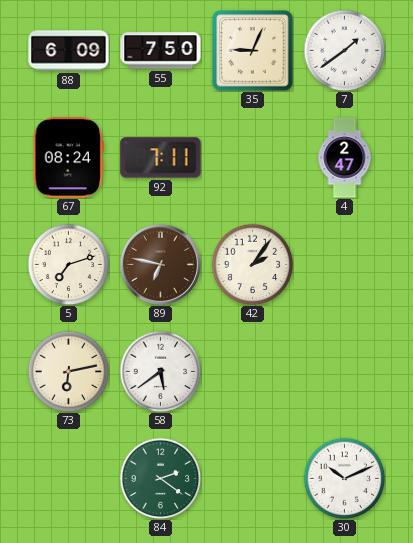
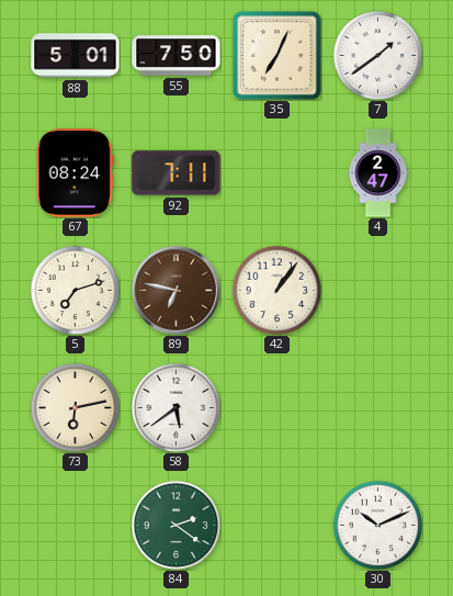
88: 6:09 -> 5:01
35: 9:04 -> 7:04
42: 2:06 -> 1:06
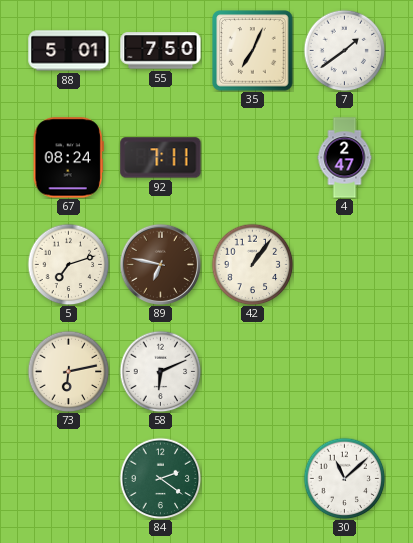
58: 5:39 -> 6:11
30: 10:11 -> 11:08
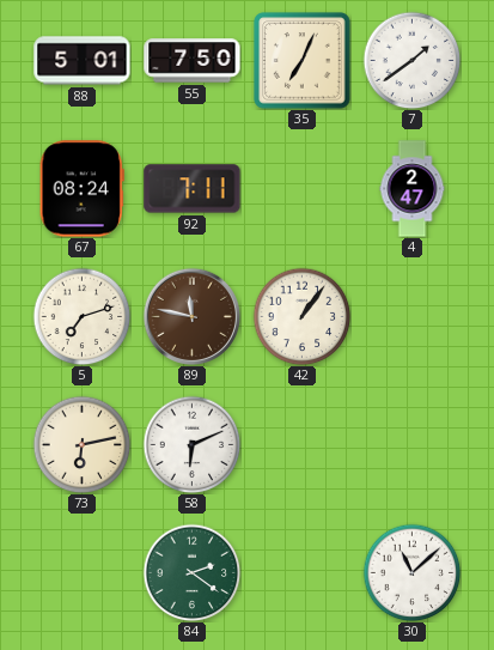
89: 6:47 -> 11:47
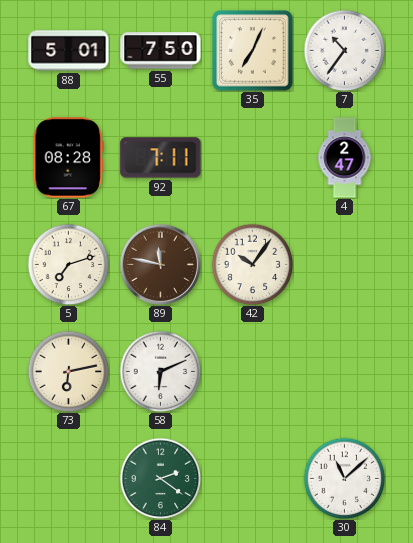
7: 1:39 -> 10:36
67: 08:24 -> 08:28
42: 1:06 -> 10:06
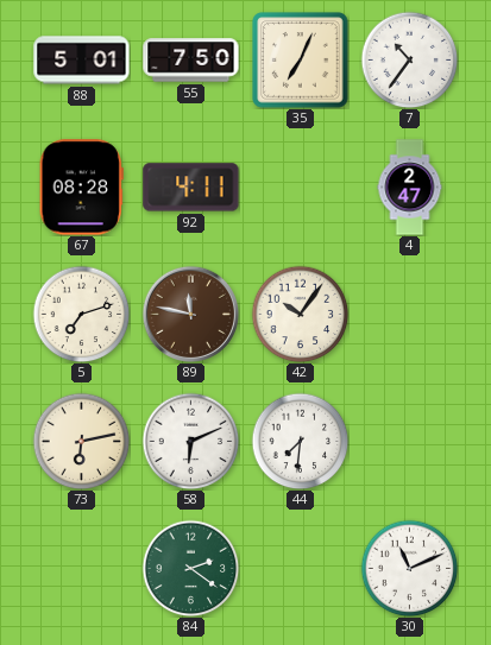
92: 7:11 -> 4:11
44: none -> 7:31
30: 11:08 -> 11:11
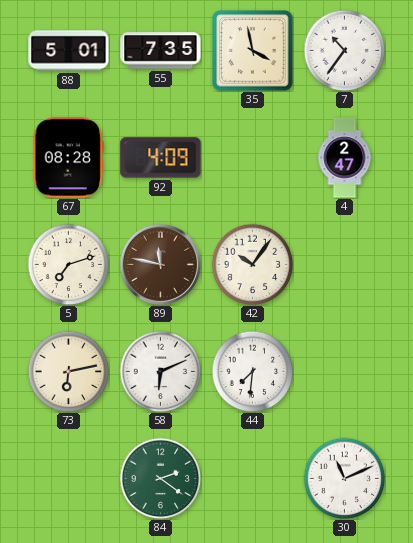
55: 7:50 -> 7:35
35: 7:04 -> 3:58
92: 4:11 -> 4:09
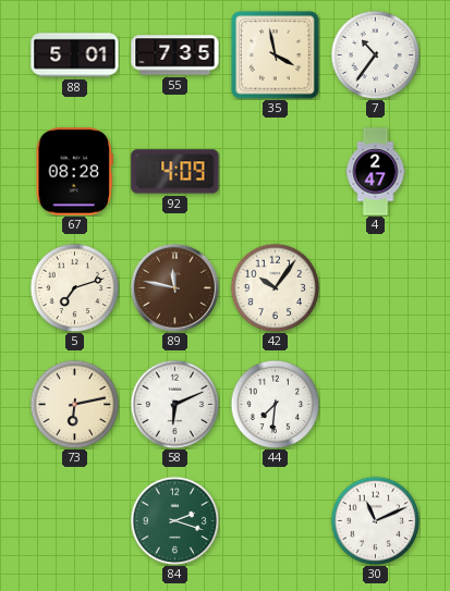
84: 2:21 -> 2:18
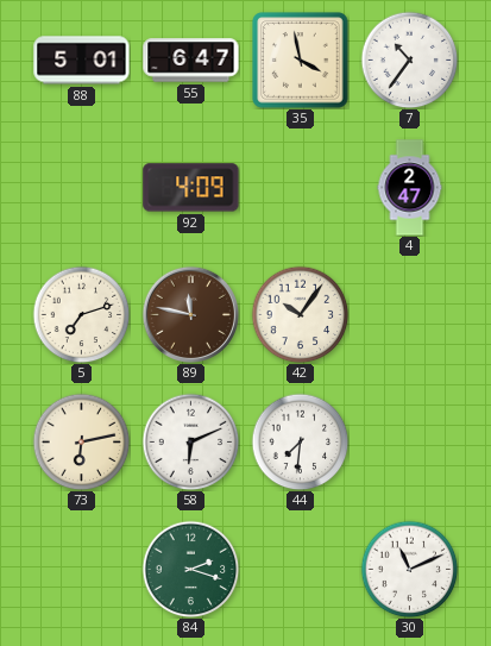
55: 7:35 -> 6:47
67: 08:28 -> none
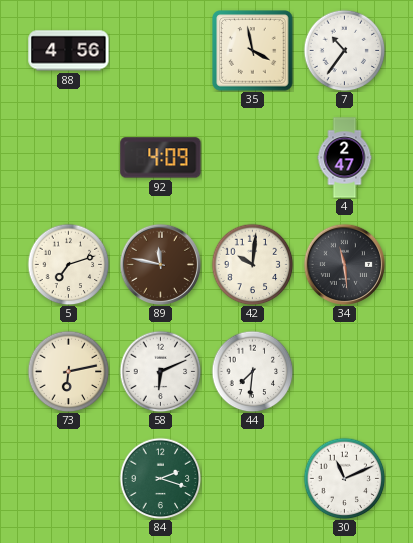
88: 5:01 -> 4:56
55: 6:47 -> none
42: 10:06 -> 10:01
34: none -> 11:29
